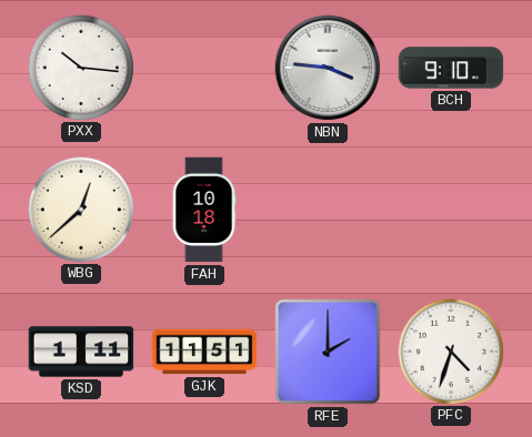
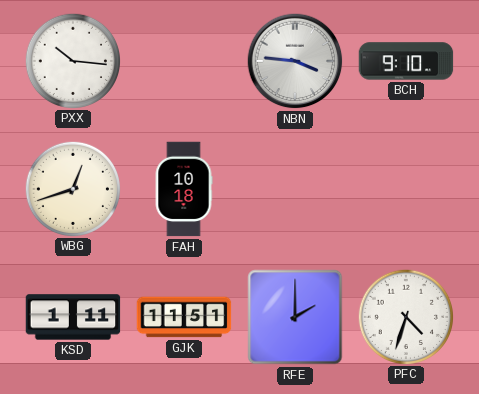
WBG: 12:38 -> 12:42
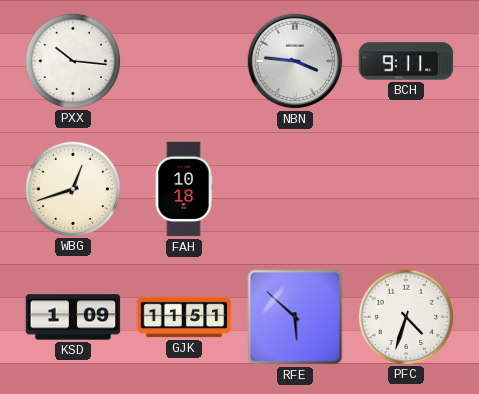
BCH: 9:10 -> 9:11
KSD: 1:11 -> 1:09
RFE: 2:00 -> 5:52
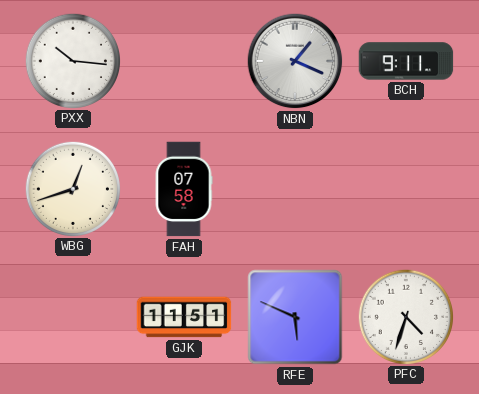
NBN: 3:46 -> 1:19
FAH: 10:18 -> 07:58
KSD: 1:09 -> none
RFE: 5:52 -> 5:49
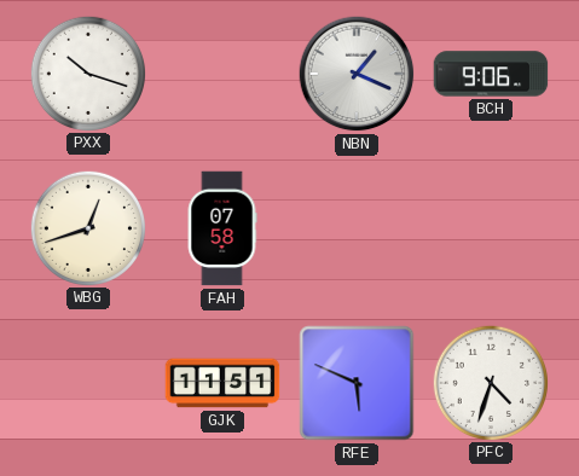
PXX: 10:16 -> 10:18
BCH: 9:11 -> 9:06
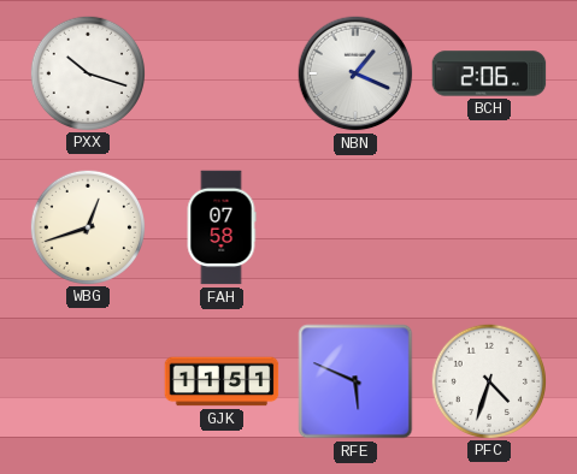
BCH: 9:06 -> 2:06
